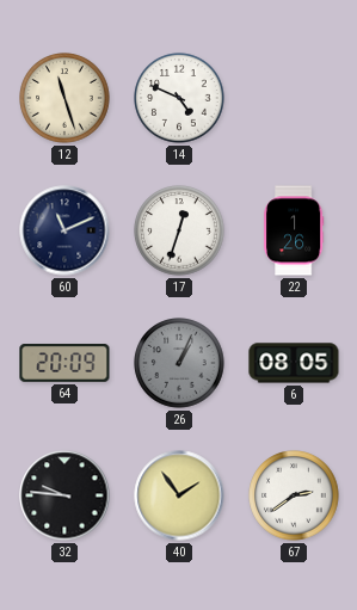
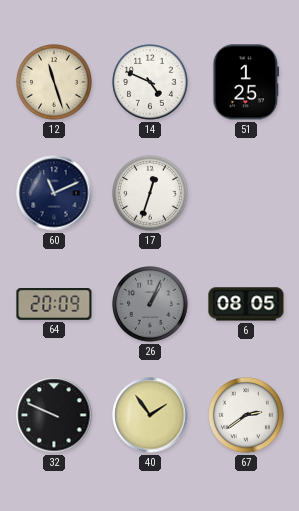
51: none -> 1:25
22: 1:26 -> none
32: 9:46 -> 9:49
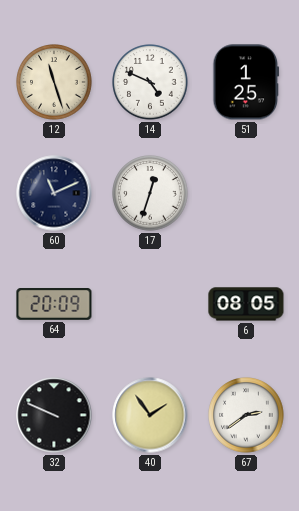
26: 1:04 -> none
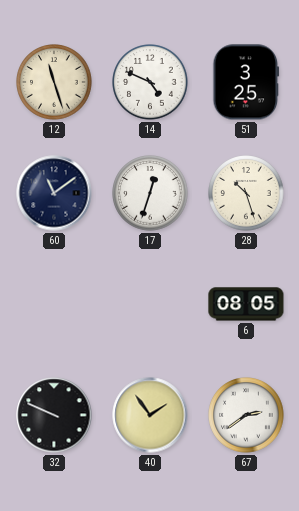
51: 1:25 -> 3:25
60: 11:11 -> 11:09
28: none -> 10:27
64: 20:09 -> none
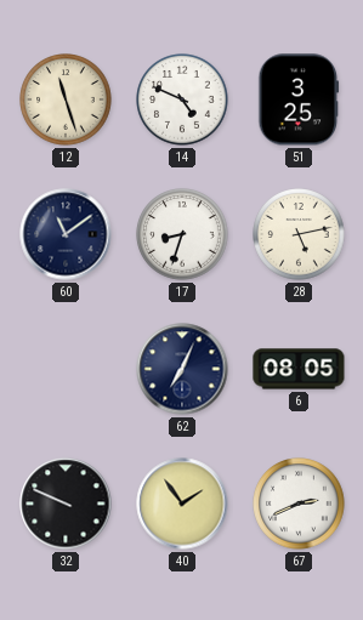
17: 12:33 -> 8:33
28: 10:27 -> 5:13
62: none -> 7:04
67: 2:39 -> 2:41
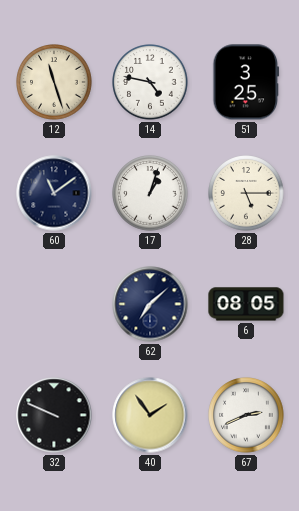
14: 4:49 -> 4:47
17: 8:33 -> 1:03
28: 5:13 -> 5:15
62: 7:04 -> 7:08
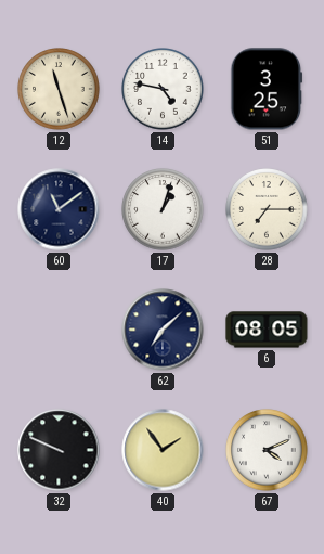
28: 5:15 -> 7:15
67: 2:41 -> 4:11
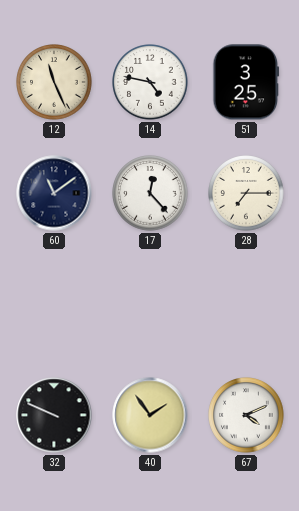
12: 11:27 -> 11:26
17: 1:03 -> 12:23
62: 7:08 -> none
6: 08:05 -> none
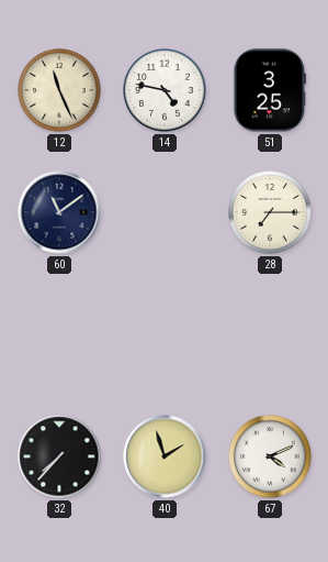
17: 12:23 -> none
32: 9:49 -> 7:37
40: 1:54 -> 1:57
